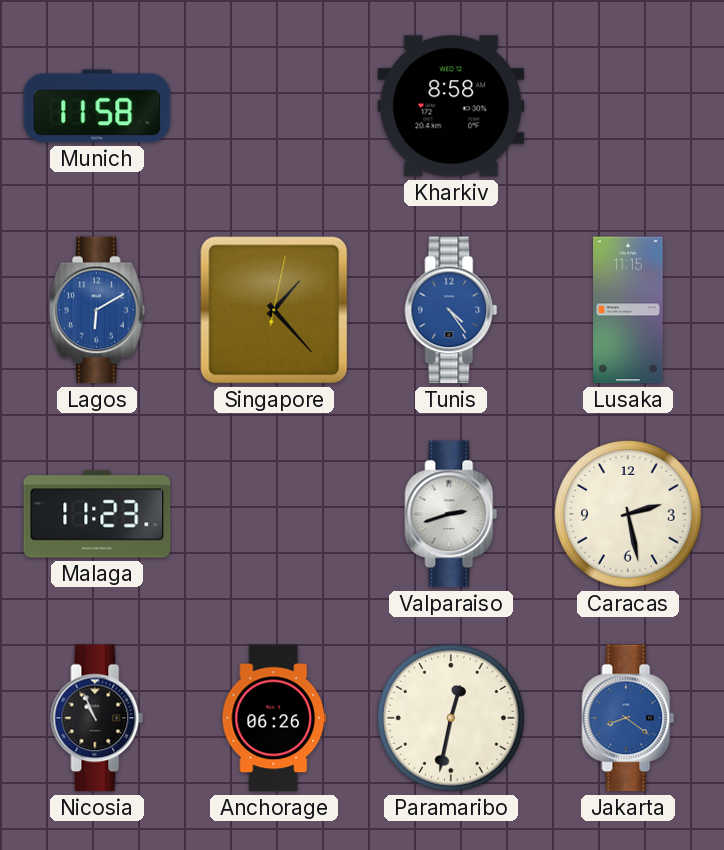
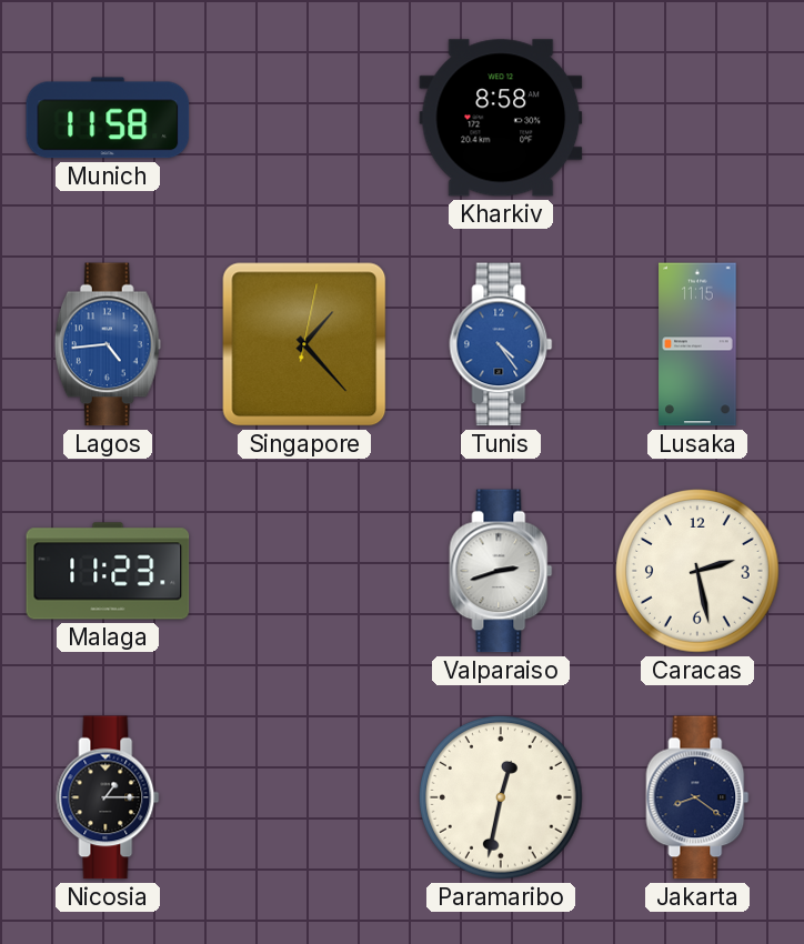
Lagos: 6:10 -> 4:44
Nicosia: 10:56 -> 1:15
Anchorage: 06:26 -> none
Jakarta dial: blue -> navy
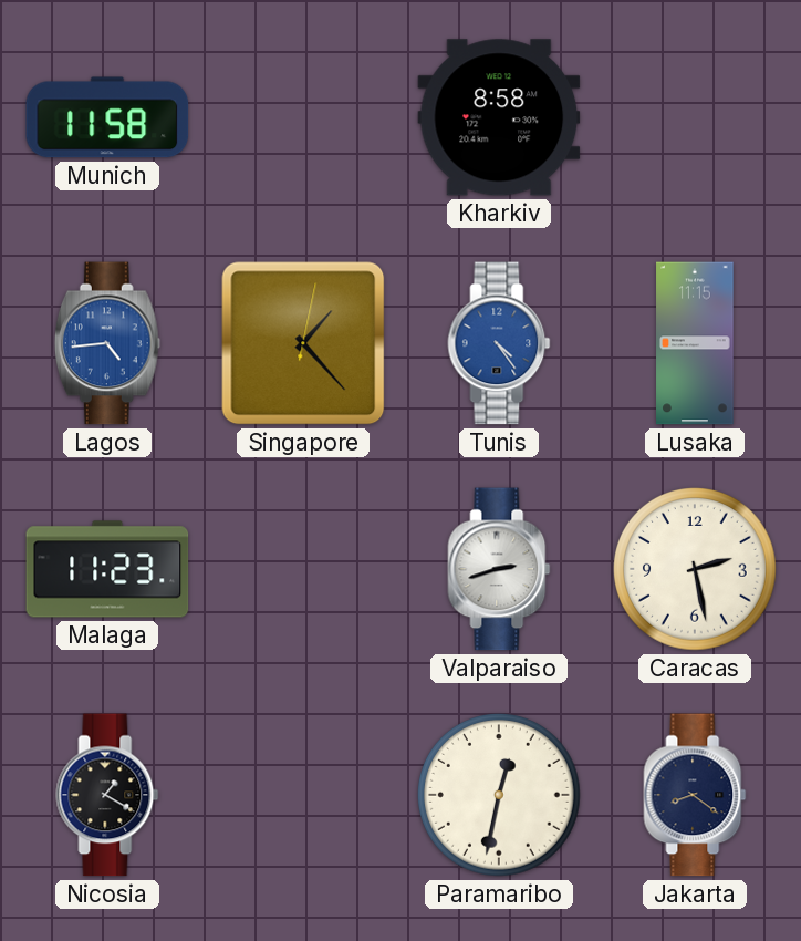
Nicosia: 1:15 -> 1:20
